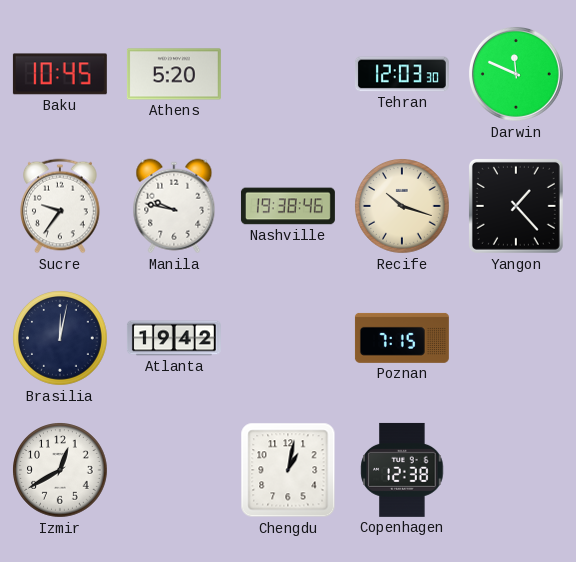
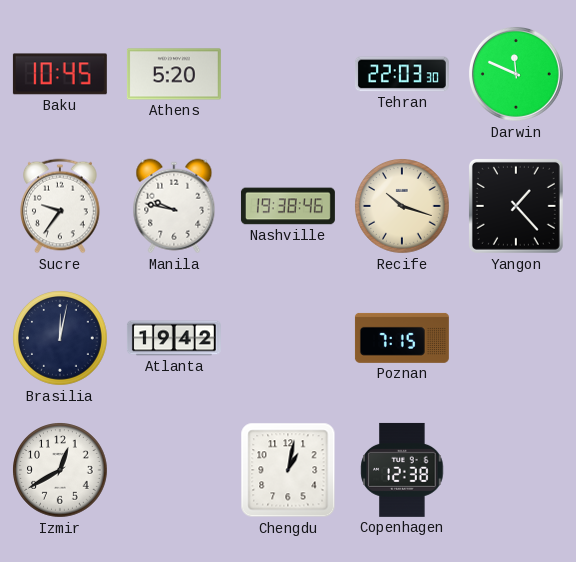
Tehran: 12:03 -> 22:03
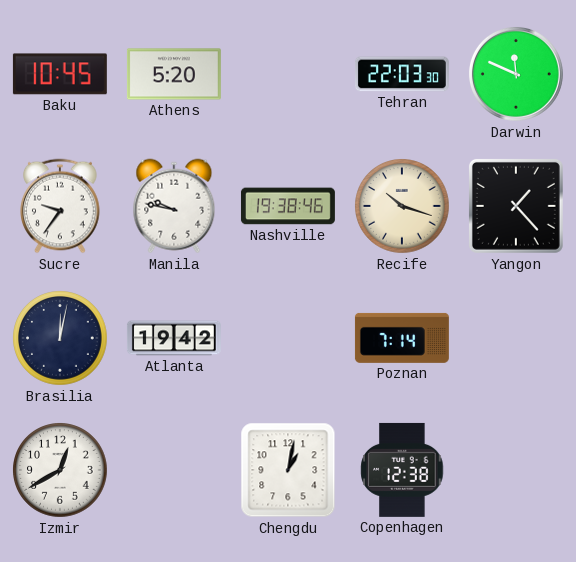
Poznan: 7:15 -> 7:14
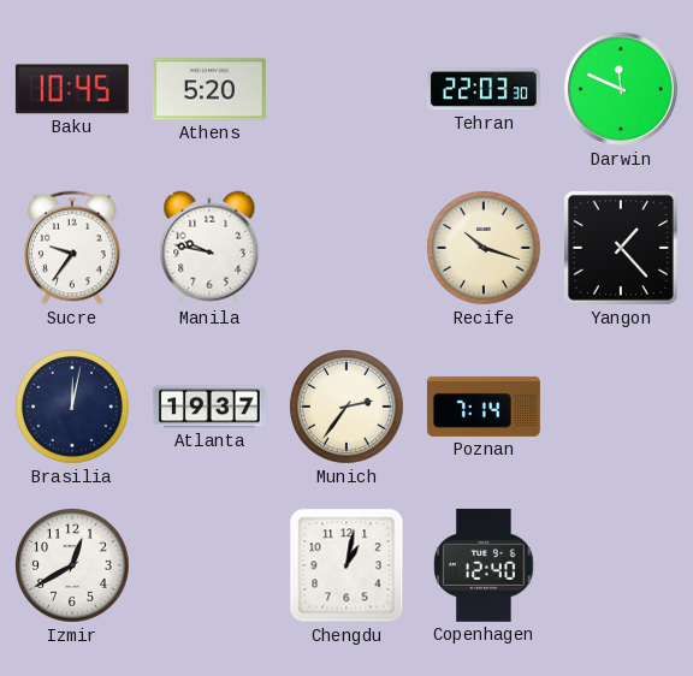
Nashville: 19:38 -> none
Atlanta: 19:42 -> 19:37
Munich: none -> 2:36
Copenhagen: 12:38 -> 12:40
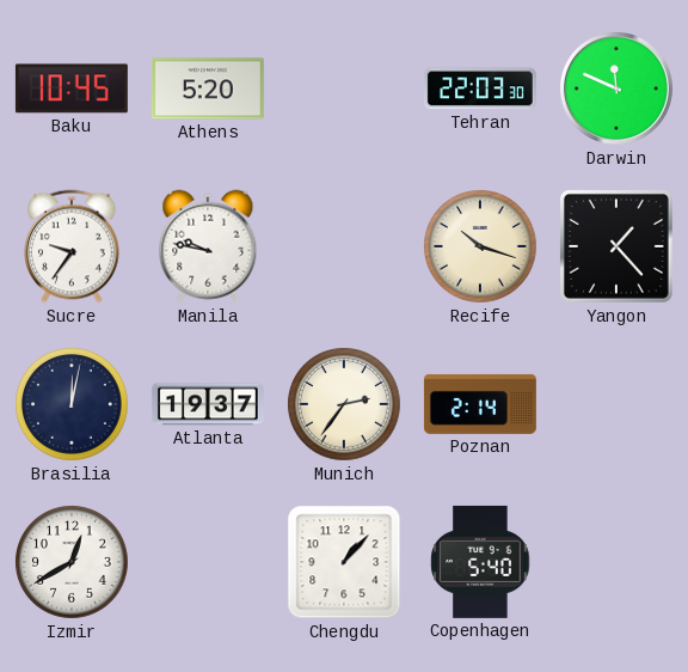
Poznan: 7:14 -> 2:14
Chengdu: 1:02 -> 1:07
Copenhagen: 12:40 -> 5:40
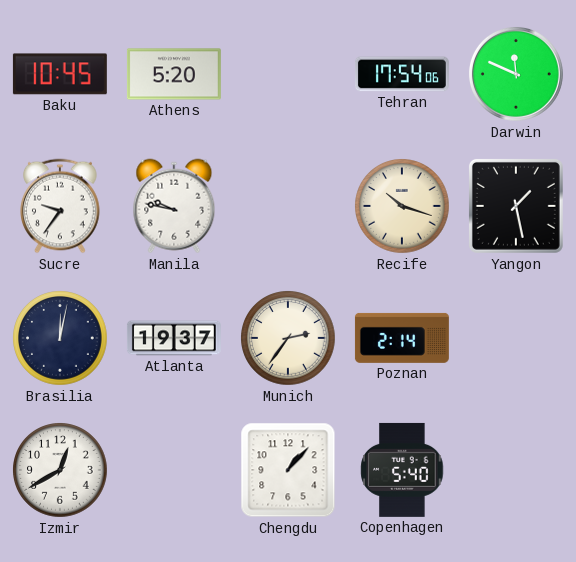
Tehran: 22:03 -> 17:54
Yangon: 1:23 -> 1:28
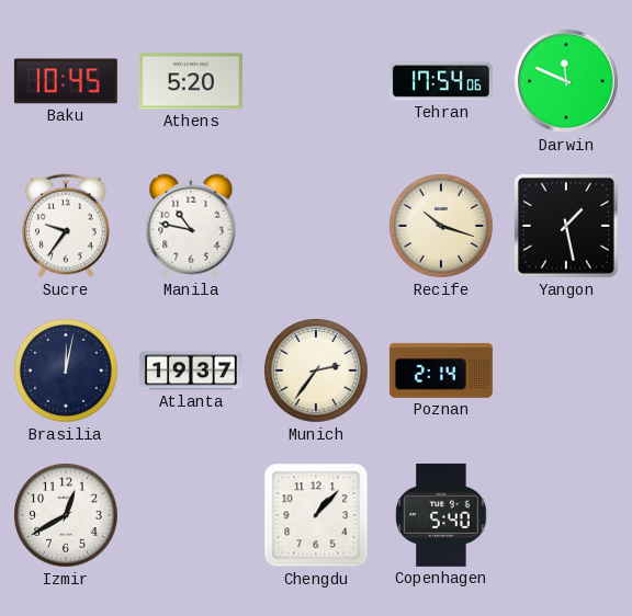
Manila: 9:47 -> 10:47
